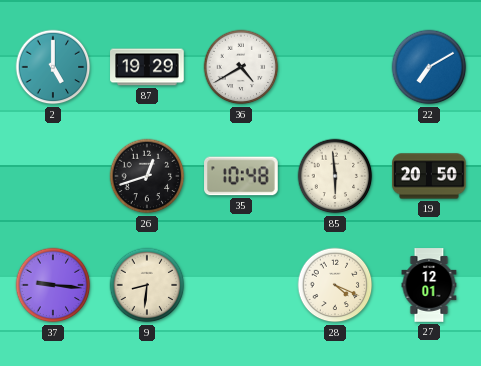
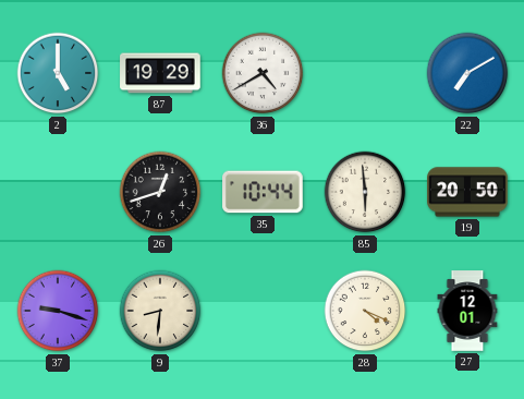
35: 10:48 -> 10:44
37: 9:16 -> 9:18
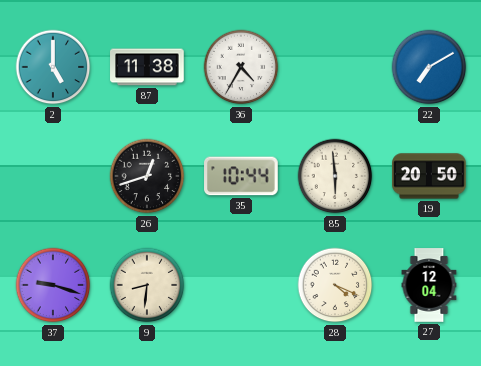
87: 19:29 -> 11:38
36: 4:40 -> 4:35
27: 12:01 -> 12:04
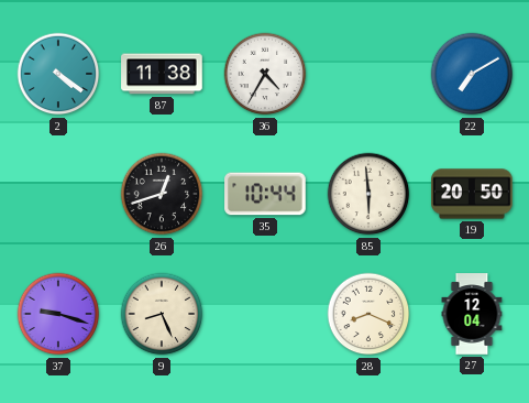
2: 5:00 -> 4:21
9: 8:31 -> 8:26
28: 4:19 -> 8:19
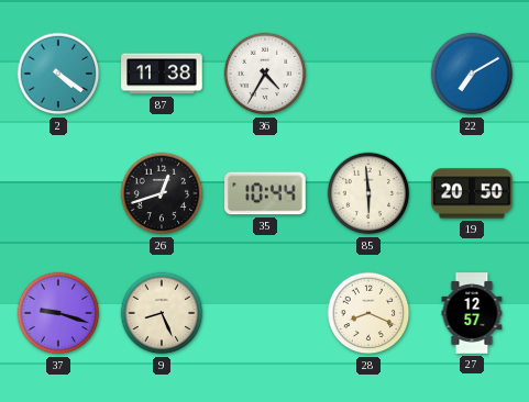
27: 12:04 -> 12:57
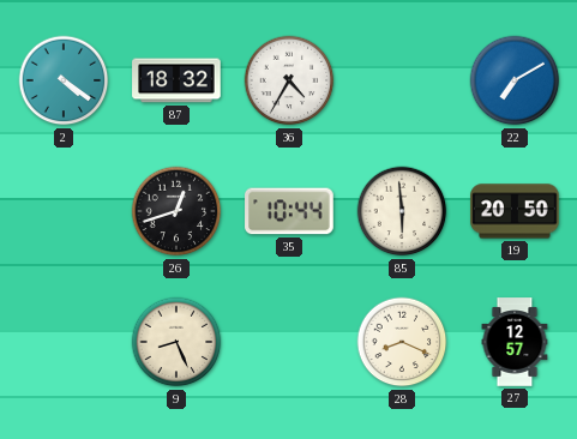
87: 11:38 -> 18:32
37: 9:18 -> none
